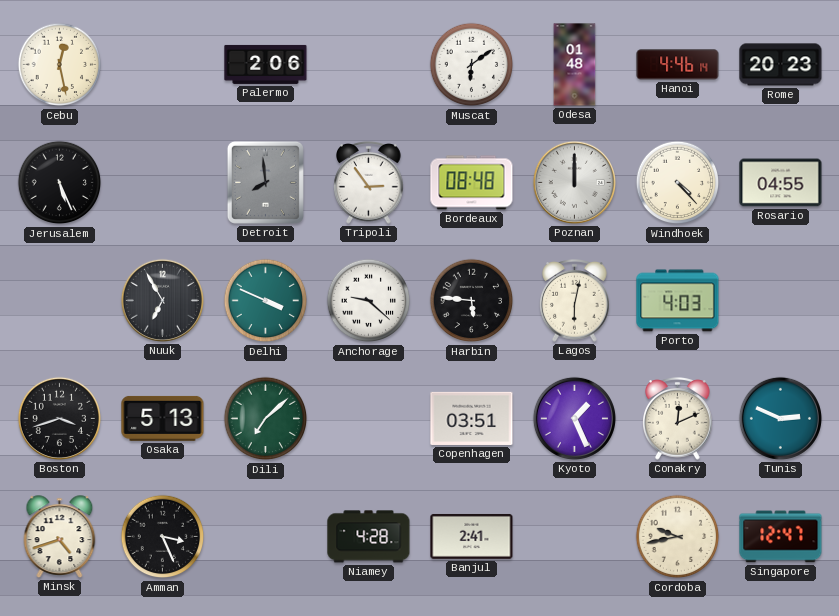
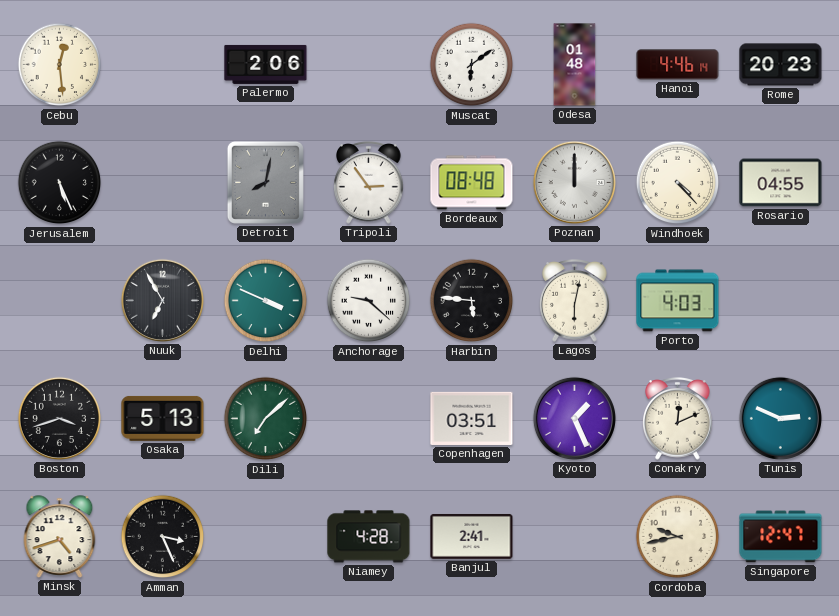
Cebu: 12:28 -> 12:29
Detroit: 7:59 -> 8:02
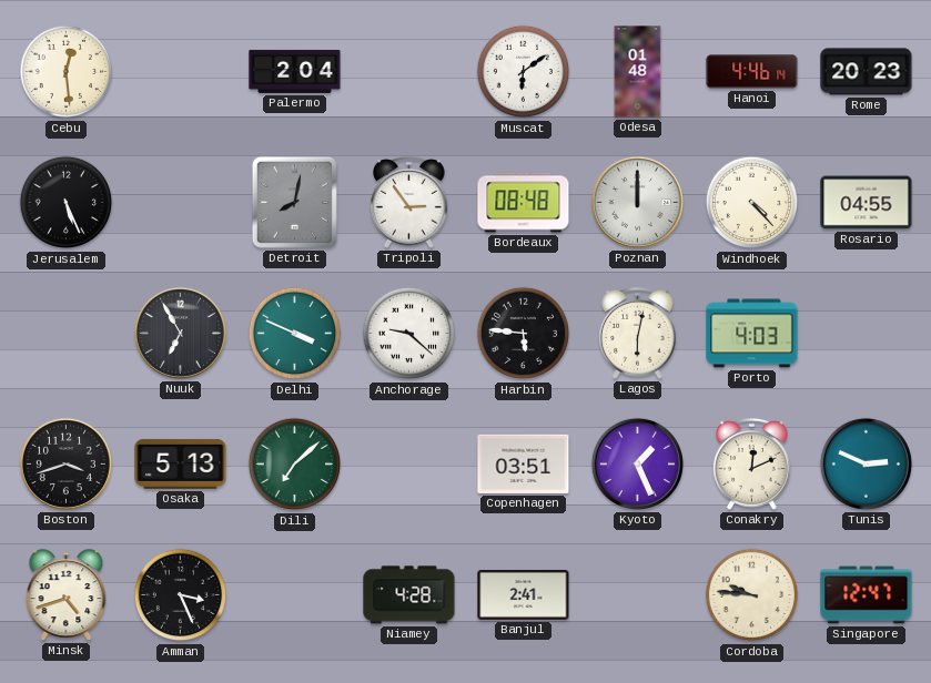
Palermo: 2:06 -> 2:04
Cordoba: 9:43 -> 9:46
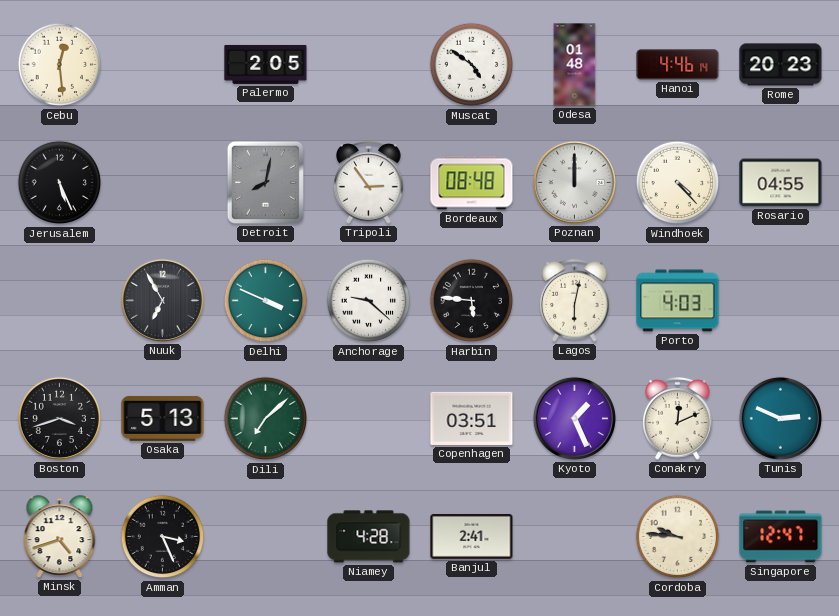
Palermo: 2:04 -> 2:05
Muscat: 6:09 -> 4:51
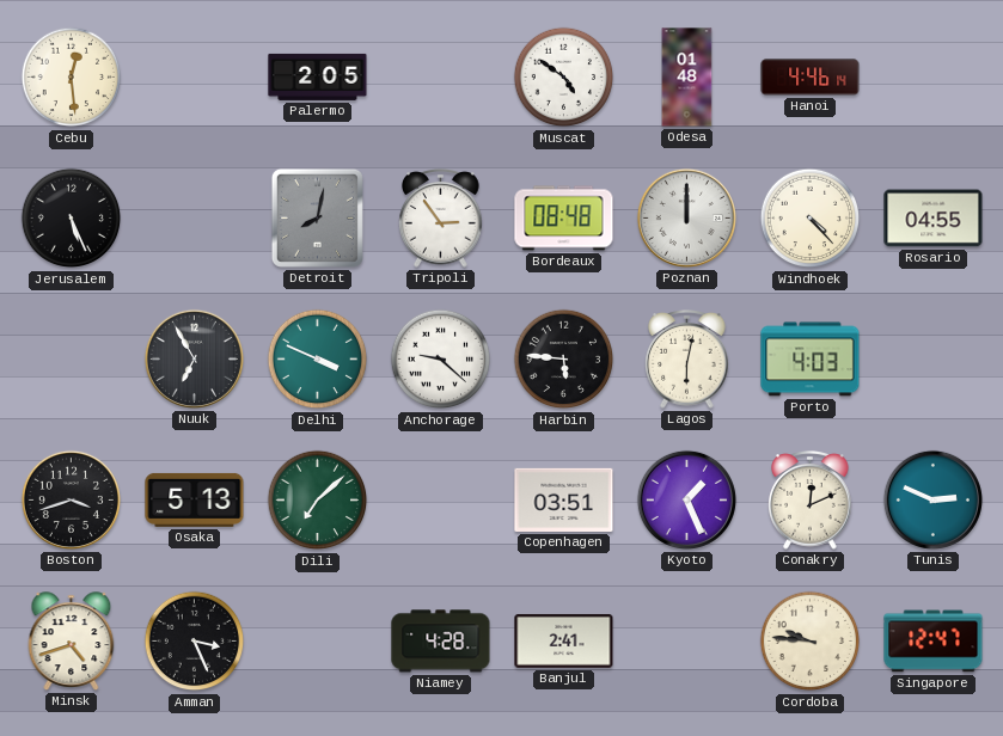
Rome: 20:23 -> none
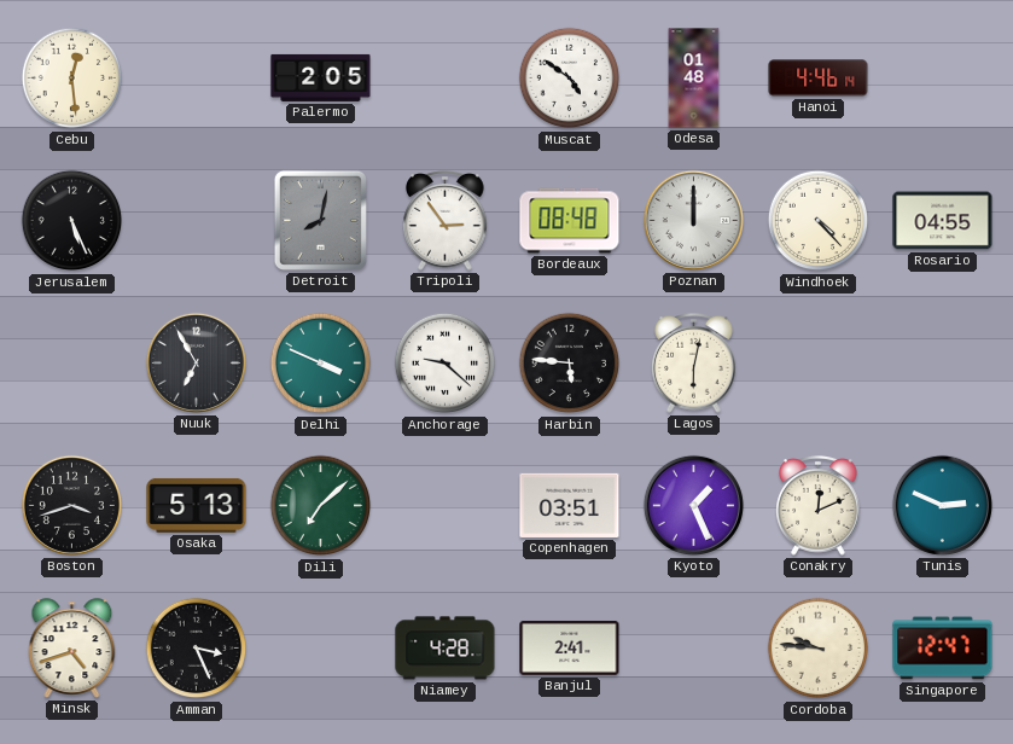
Porto: 4:03 -> none
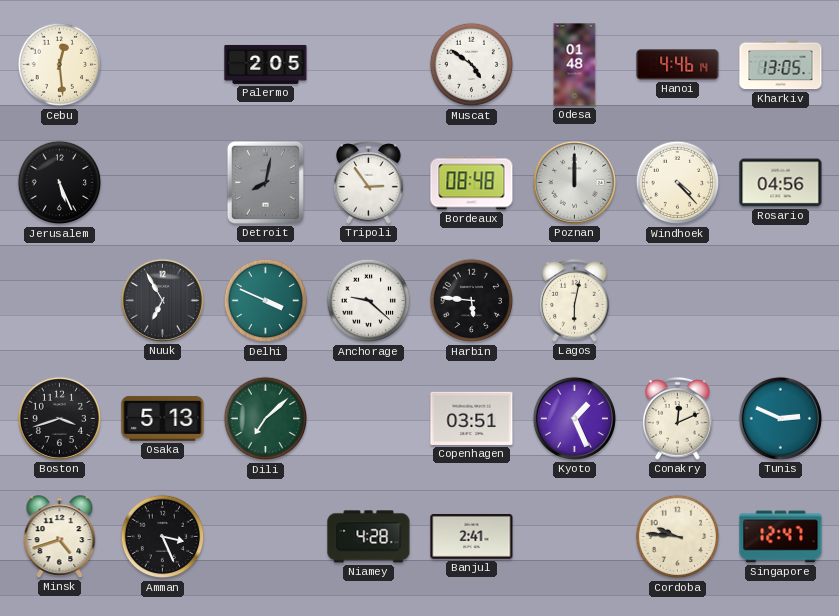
Kharkiv: none -> 13:05
Rosario: 04:55 -> 04:56
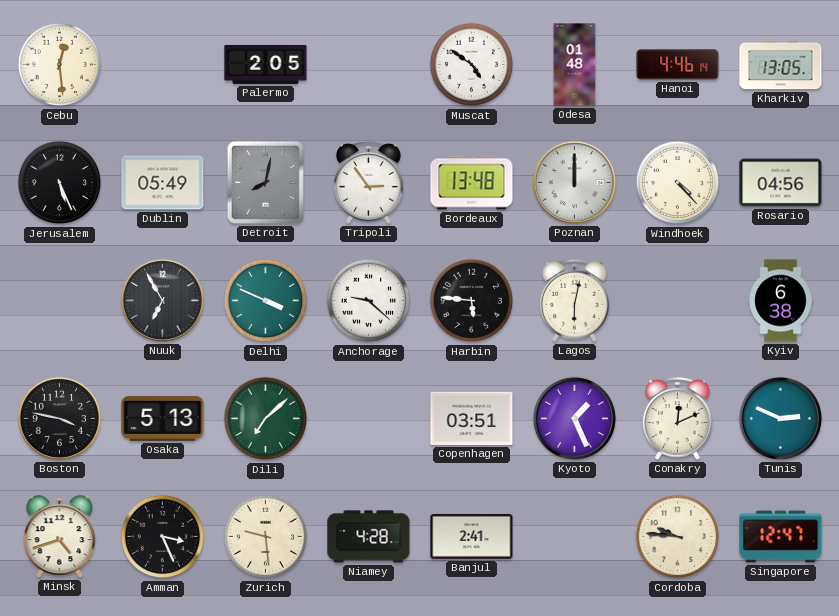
Dublin: none -> 05:49
Bordeaux: 08:48 -> 13:48
Kyiv: none -> 6:38
Boston: 3:42 -> 3:47
Zurich: none -> 9:29
